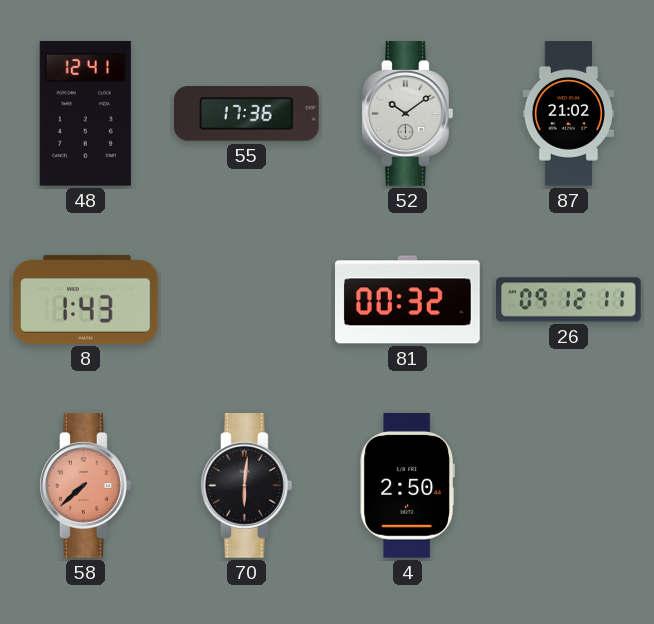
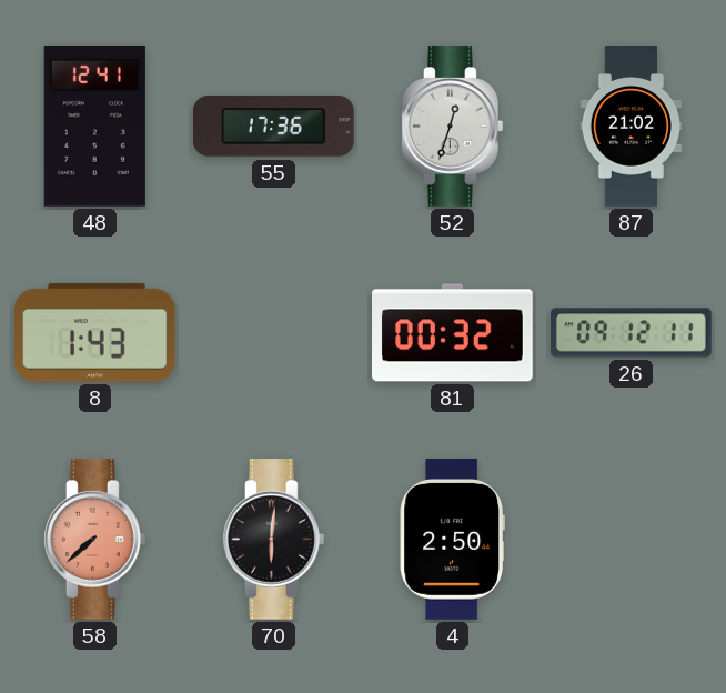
52: 10:09 -> 12:33
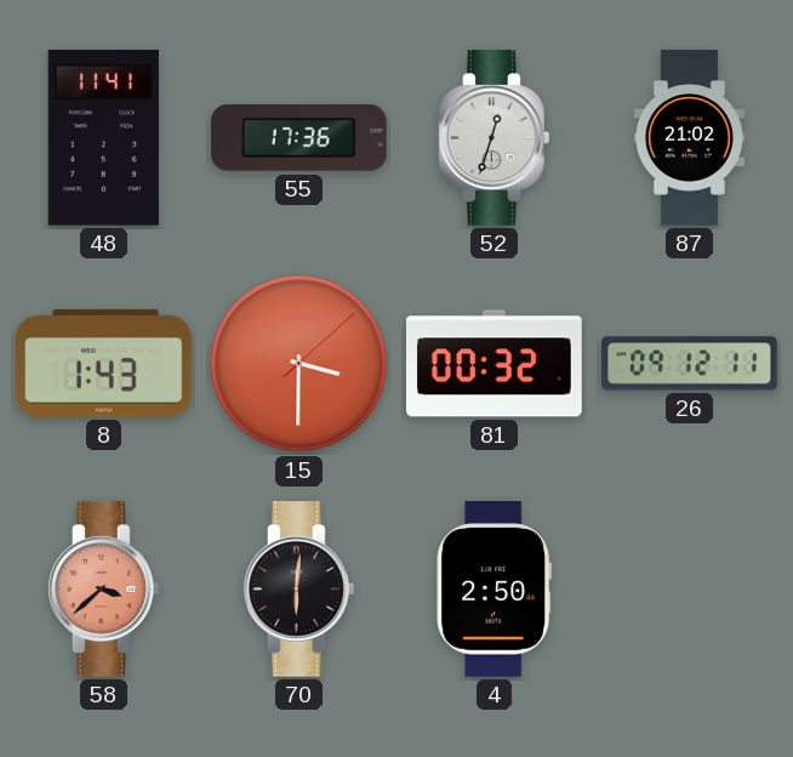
48: 12:41 -> 11:41
15: none -> 3:30
58: 7:38 -> 3:38
